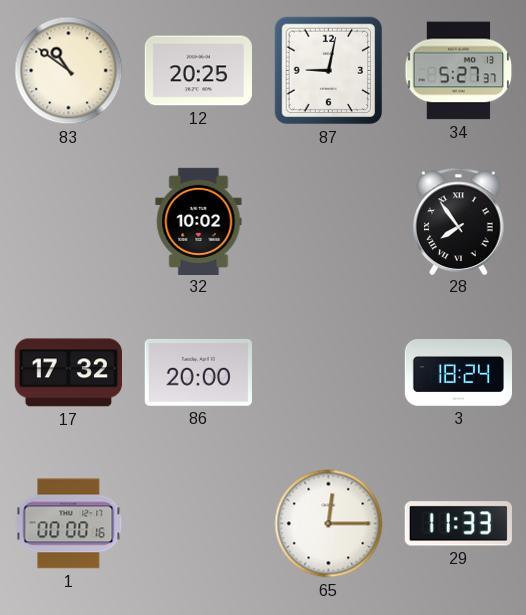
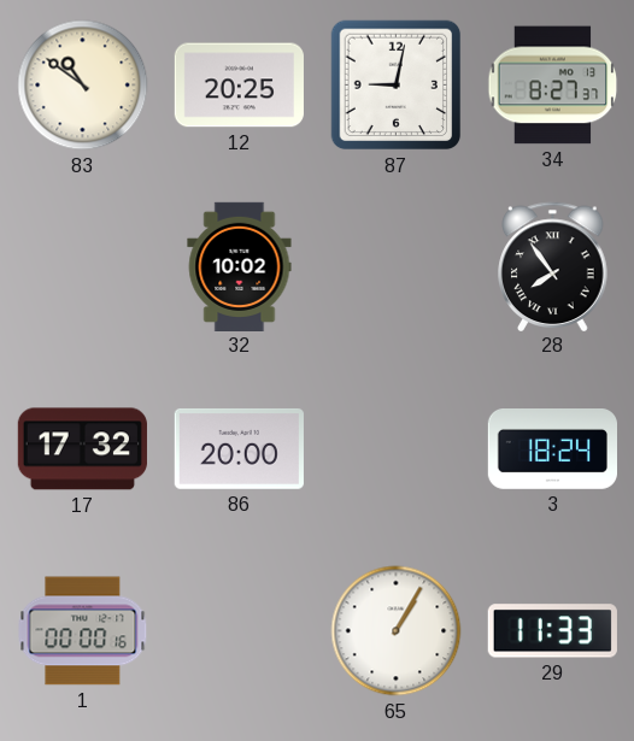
34: 5:27 -> 8:27
65: 12:15 -> 1:05
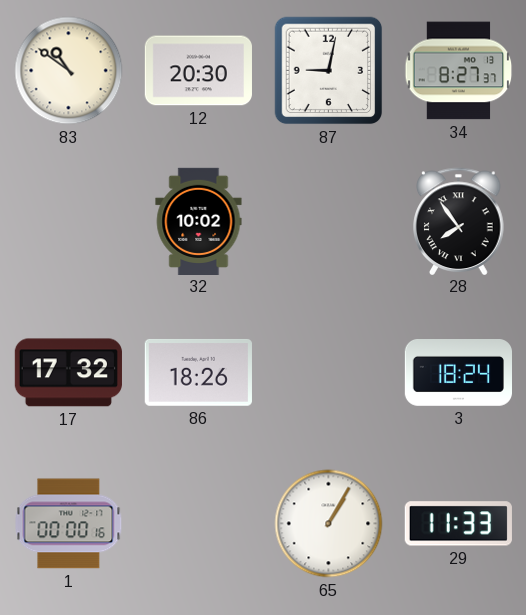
12: 20:25 -> 20:30
86: 20:00 -> 18:26
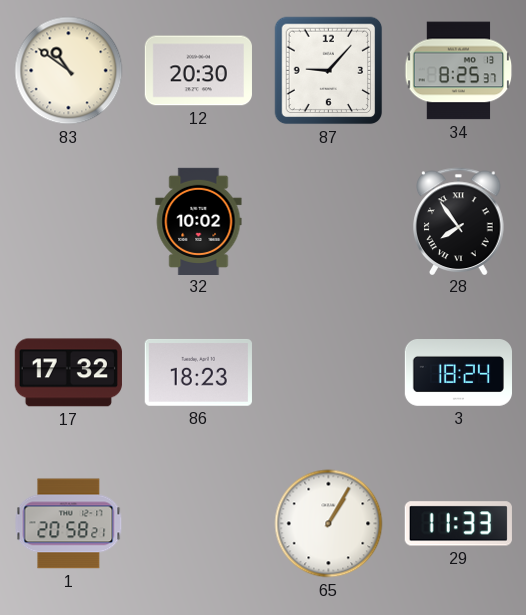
87: 9:02 -> 9:07
34: 8:27 -> 8:25
86: 18:26 -> 18:23
1: 00:00 -> 20:58
